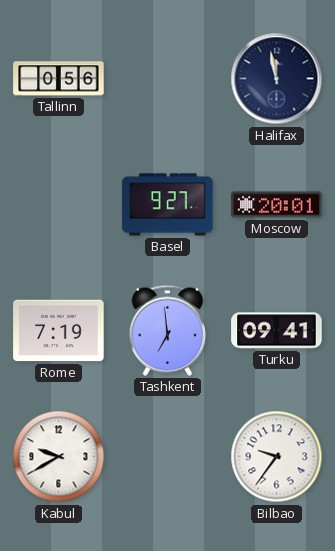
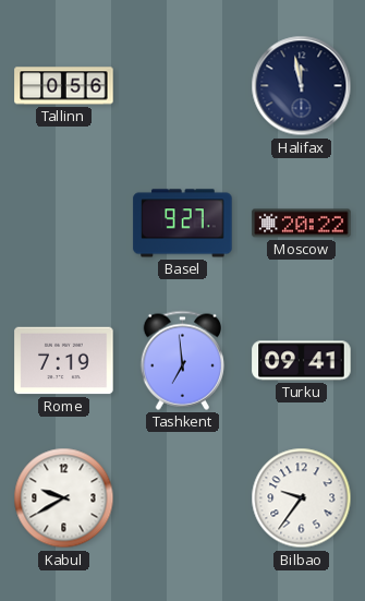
Moscow: 20:01 -> 20:22
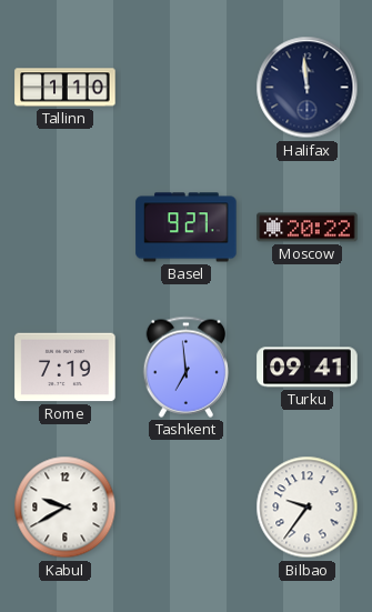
Tallinn: 0:56 -> 1:10
Halifax: 11:58 -> 11:59
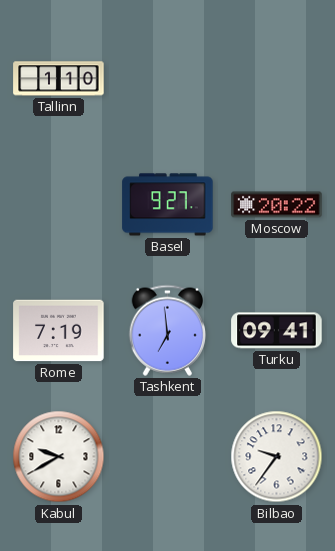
Halifax: 11:59 -> none
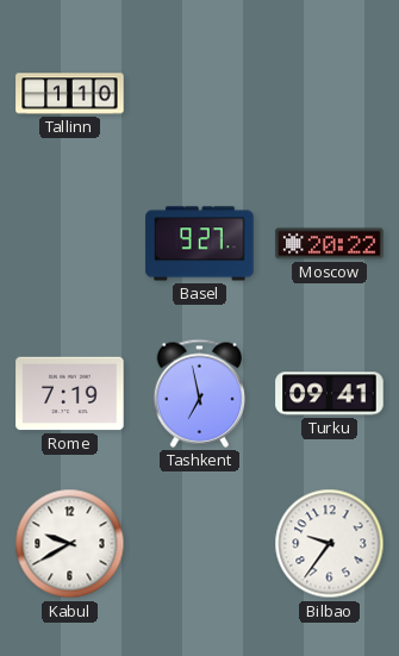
Tashkent: 6:59 -> 6:58
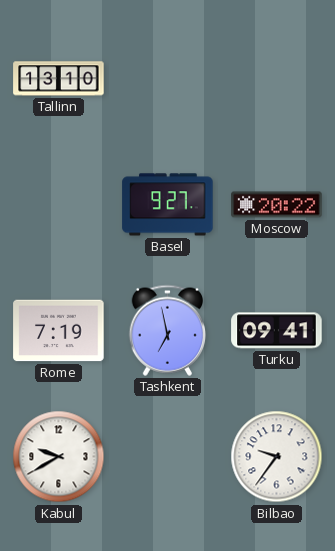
Tallinn: 1:10 -> 13:10
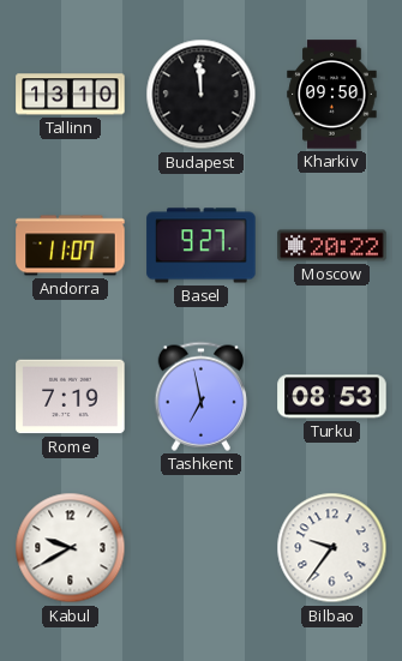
Budapest: none -> 11:59
Kharkiv: none -> 09:50
Andorra: none -> 11:07
Turku: 09:41 -> 08:53
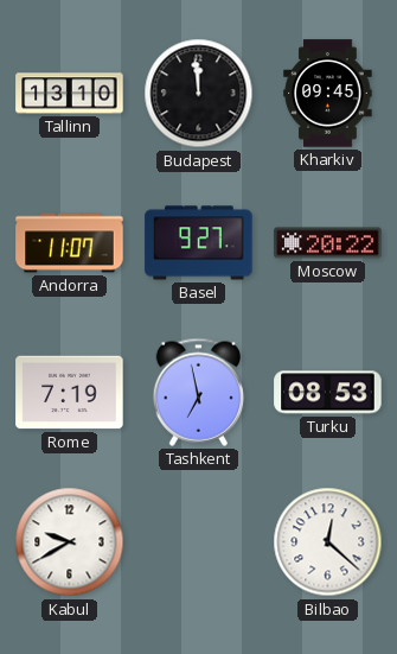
Kharkiv: 09:50 -> 09:45
Bilbao: 9:36 -> 12:22
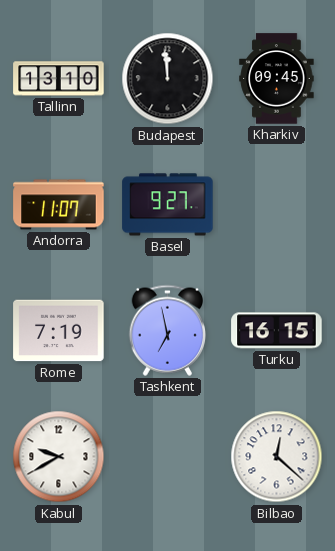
Moscow: 20:22 -> none
Turku: 08:53 -> 16:15
